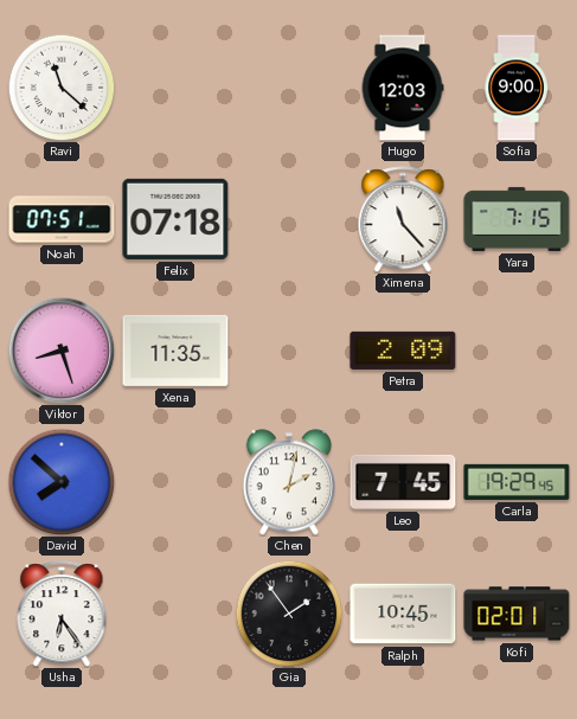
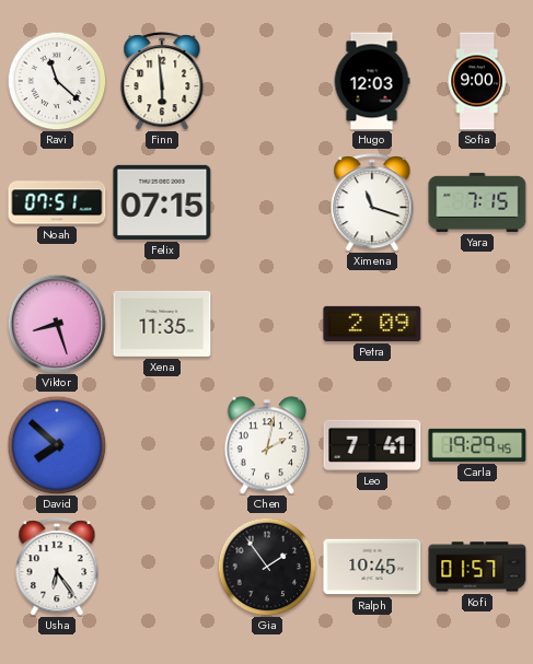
Finn: none -> 5:59
Felix: 07:18 -> 07:15
Ximena: 11:23 -> 11:18
Leo: 7:45 -> 7:41
Kofi: 02:01 -> 01:57
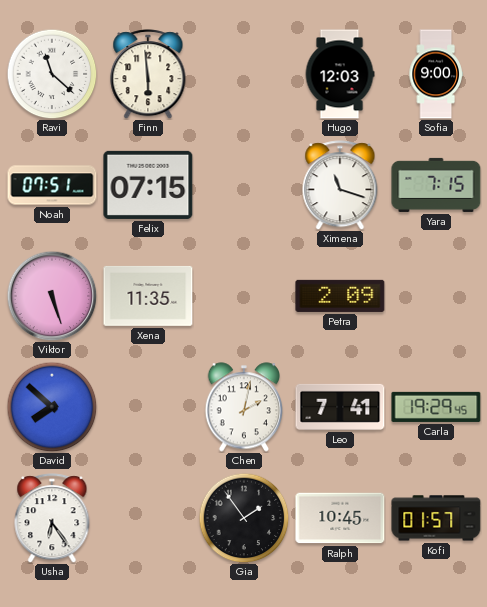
Viktor: 8:27 -> 5:27
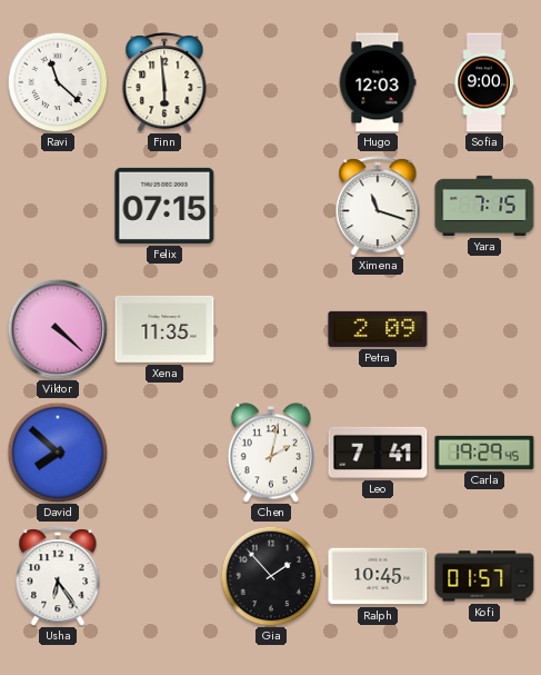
Noah: 07:51 -> none
Viktor: 5:27 -> 4:22
Gia: 1:54 -> 1:53
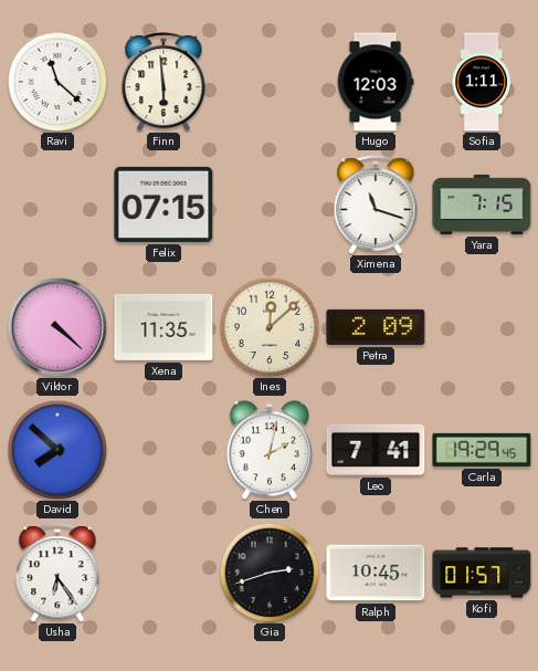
Sofia: 9:00 -> 1:11
Ines: none -> 12:08
Gia: 1:53 -> 2:42
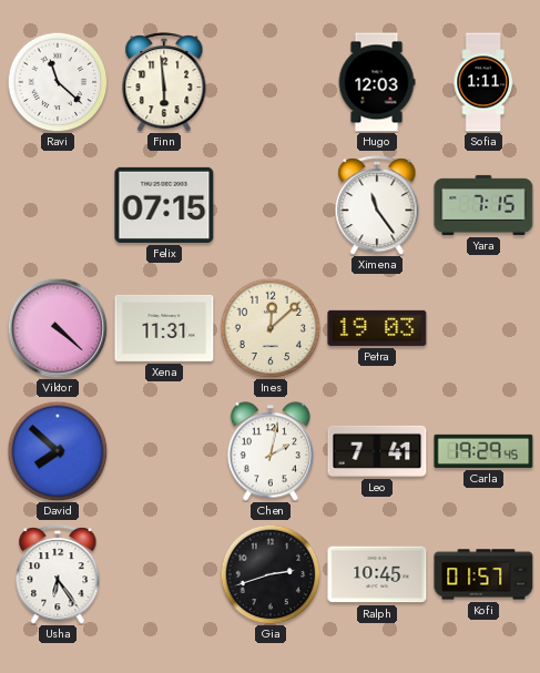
Ximena: 11:18 -> 11:24
Xena: 11:35 -> 11:31
Petra: 2:09 -> 19:03
